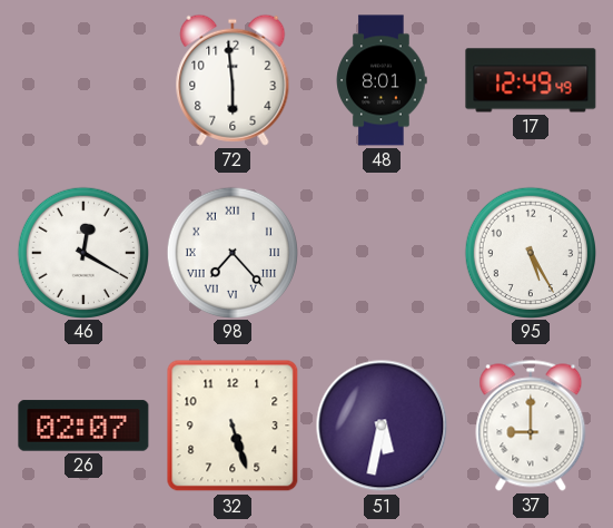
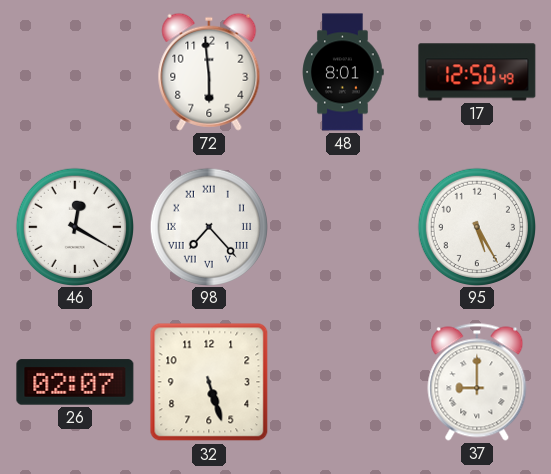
17: 12:49 -> 12:50
51: 5:32 -> none
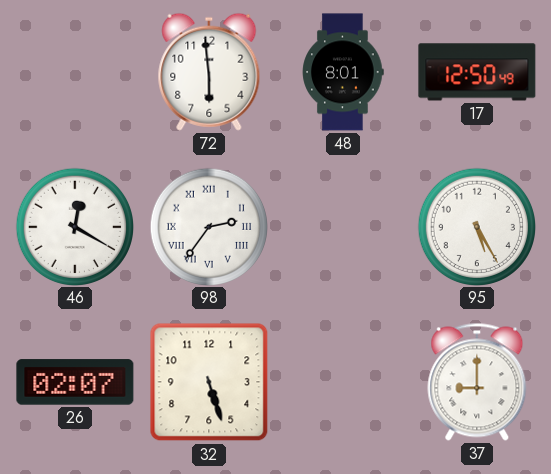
98: 7:23 -> 2:36
